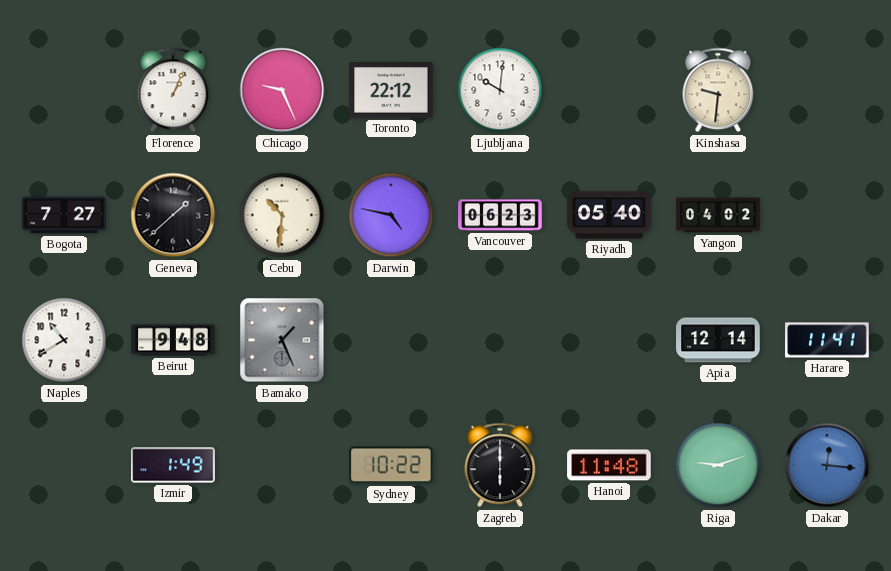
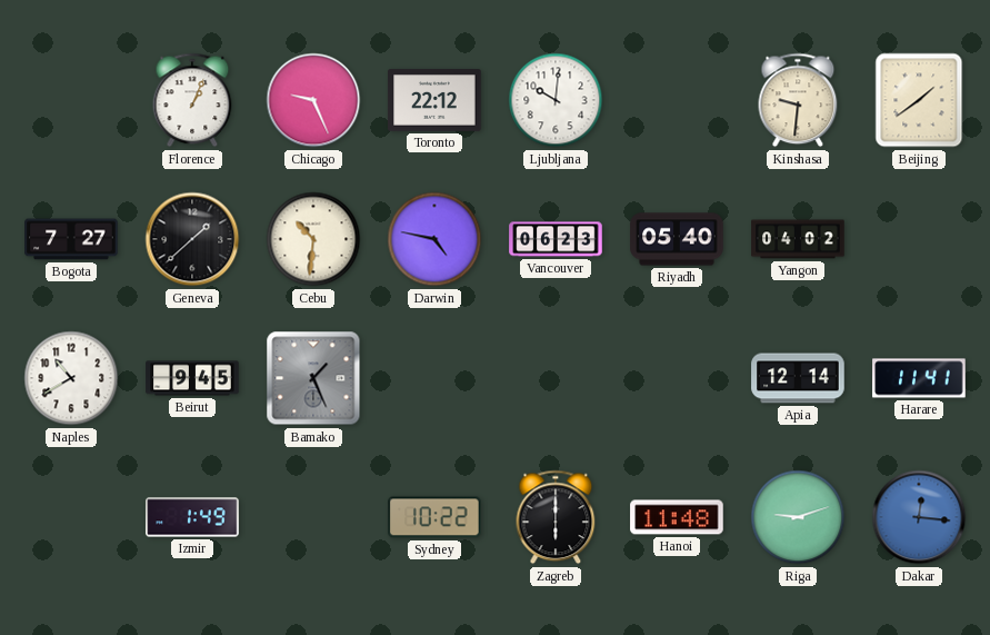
Beijing: none -> 1:39
Beirut: 9:48 -> 9:45
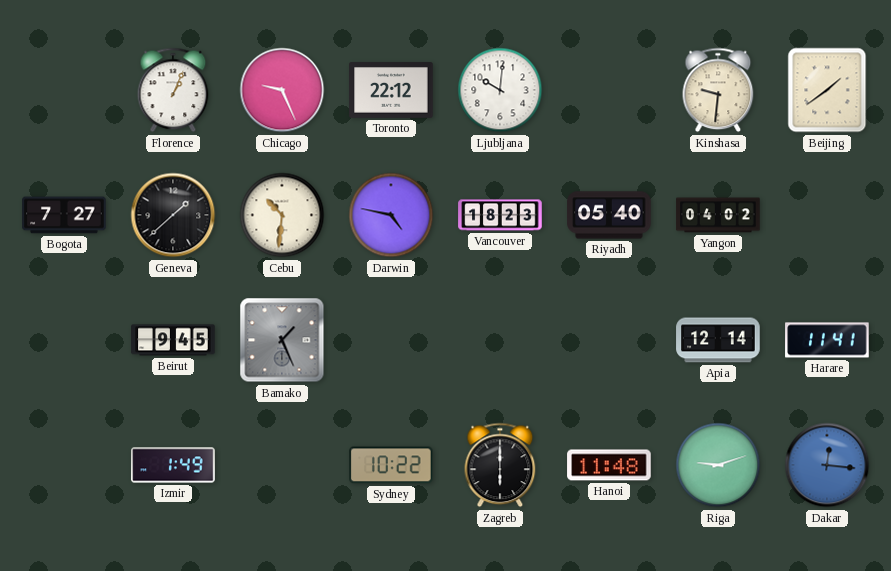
Vancouver: 06:23 -> 18:23
Naples: 10:40 -> none
